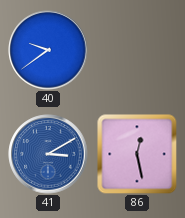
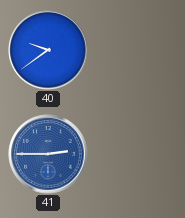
41: 3:10 -> 2:45
86: 12:28 -> none
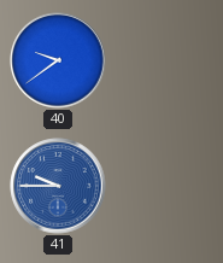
41: 2:45 -> 9:45
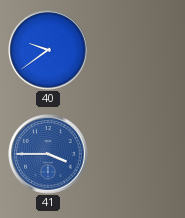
41: 9:45 -> 3:45
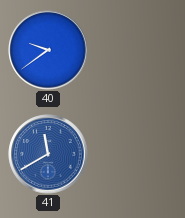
41: 3:45 -> 11:40
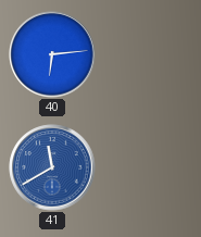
40: 9:39 -> 6:14
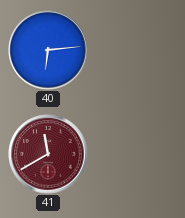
41 dial: blue -> burgundy
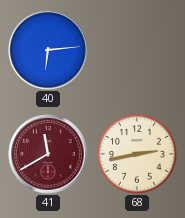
68: none -> 2:43
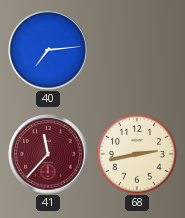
40: 6:14 -> 7:14
41: 11:40 -> 11:37
